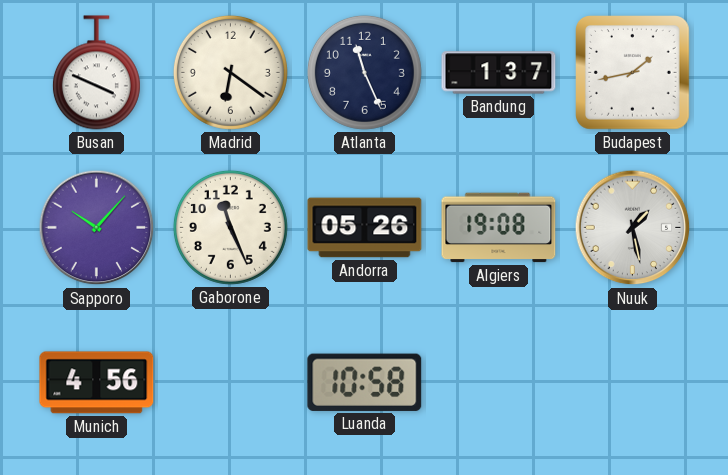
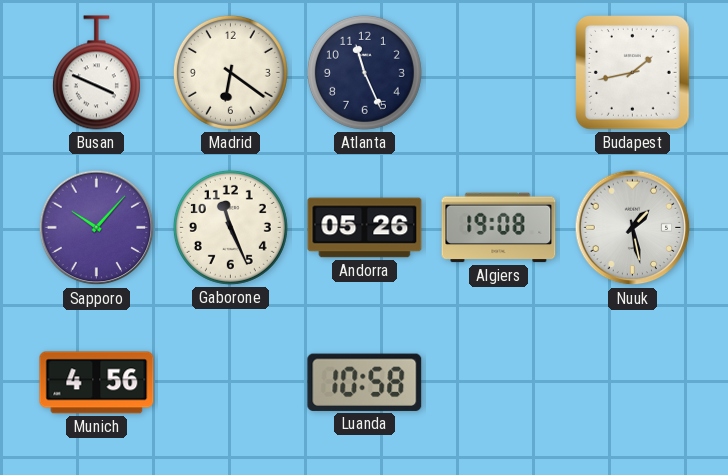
Bandung: 1:37 -> none
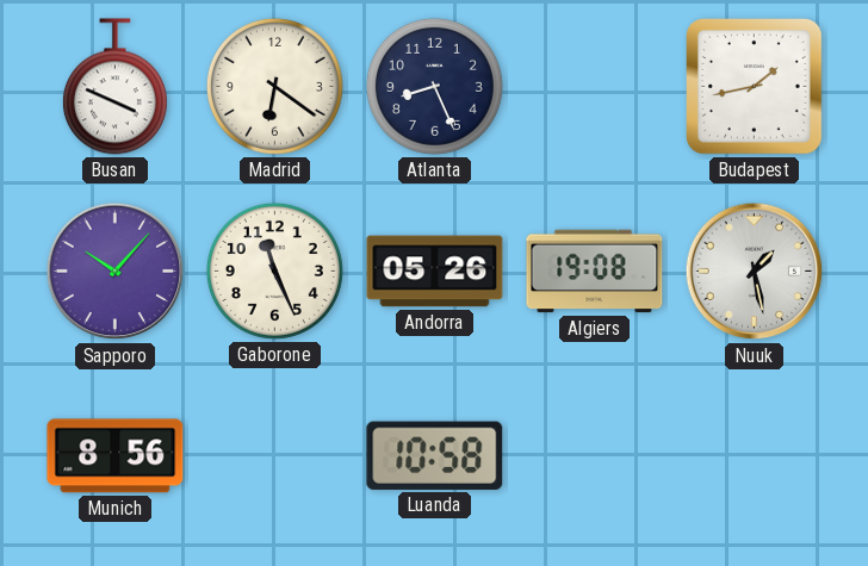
Atlanta: 11:26 -> 8:26
Munich: 4:56 -> 8:56
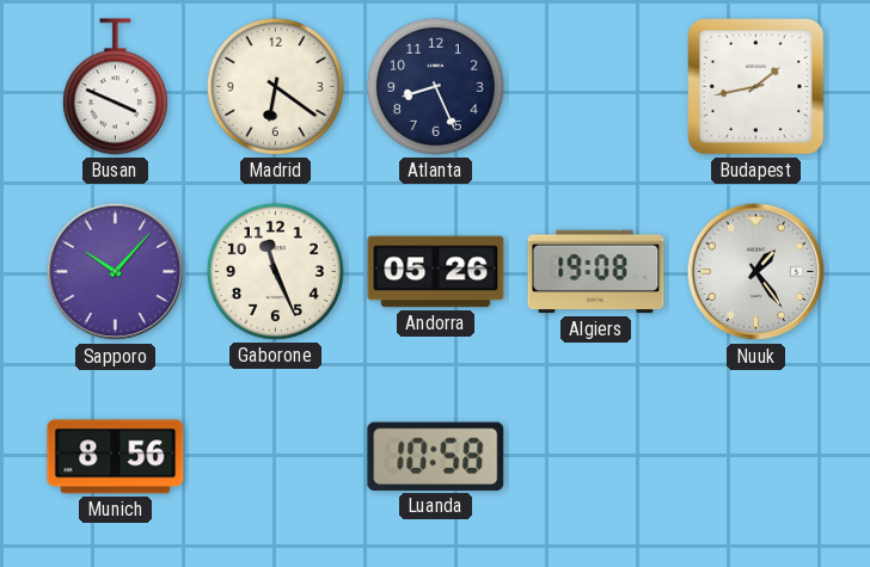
Nuuk: 1:28 -> 1:24
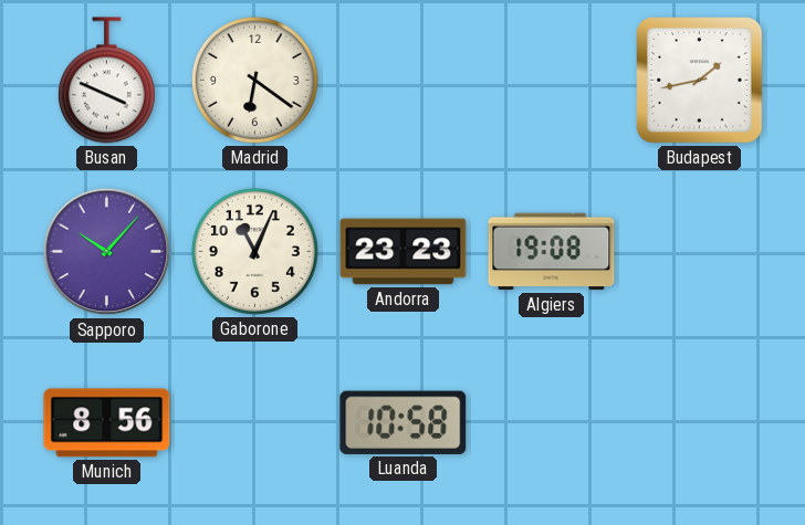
Atlanta: 8:26 -> none
Gaborone: 11:26 -> 11:04
Andorra: 05:26 -> 23:23
Nuuk: 1:24 -> none
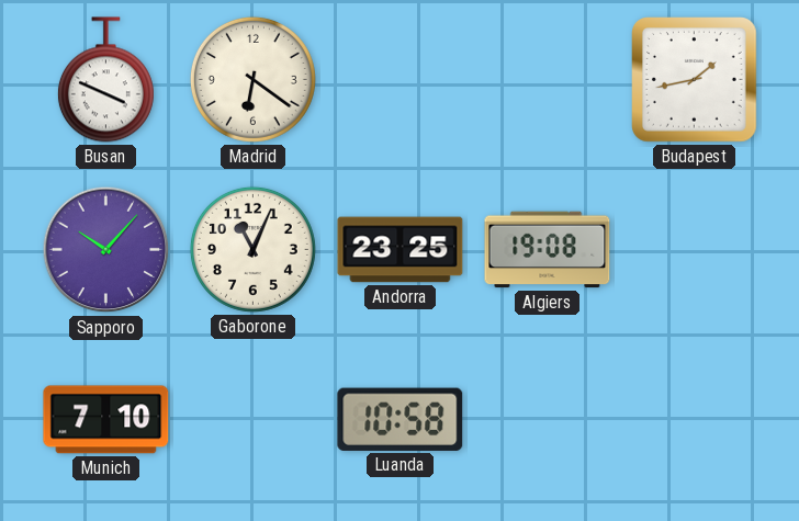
Andorra: 23:23 -> 23:25
Munich: 8:56 -> 7:10
